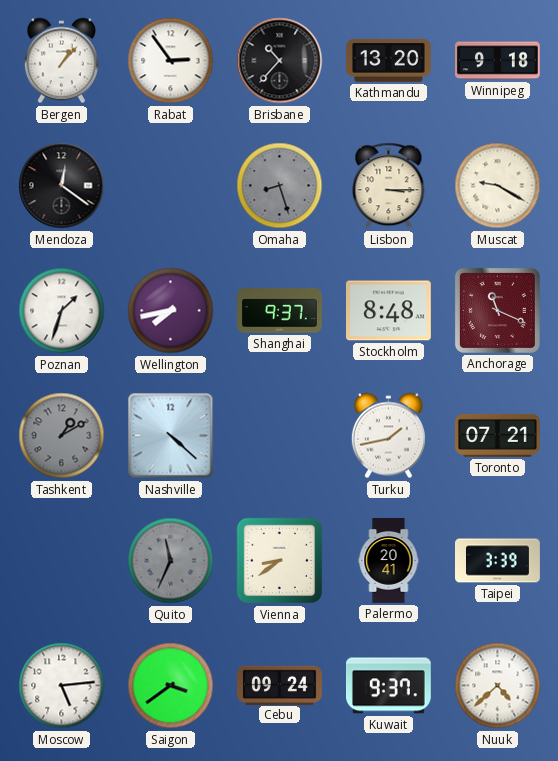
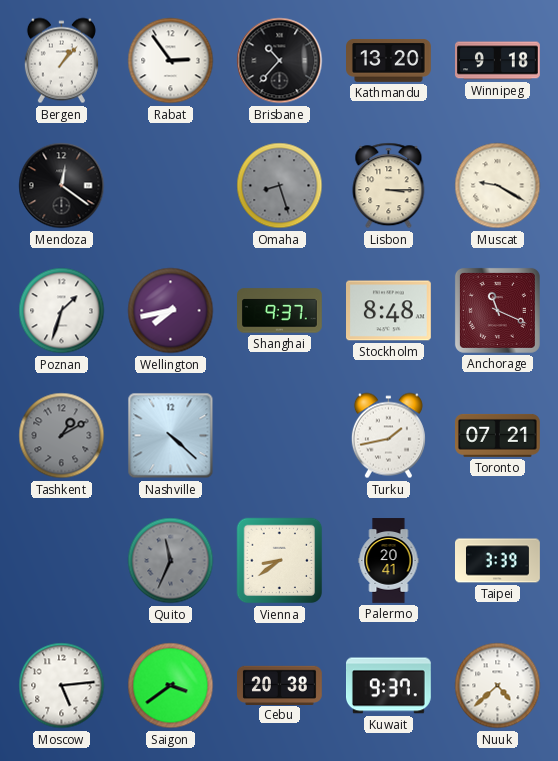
Cebu: 09:24 -> 20:38
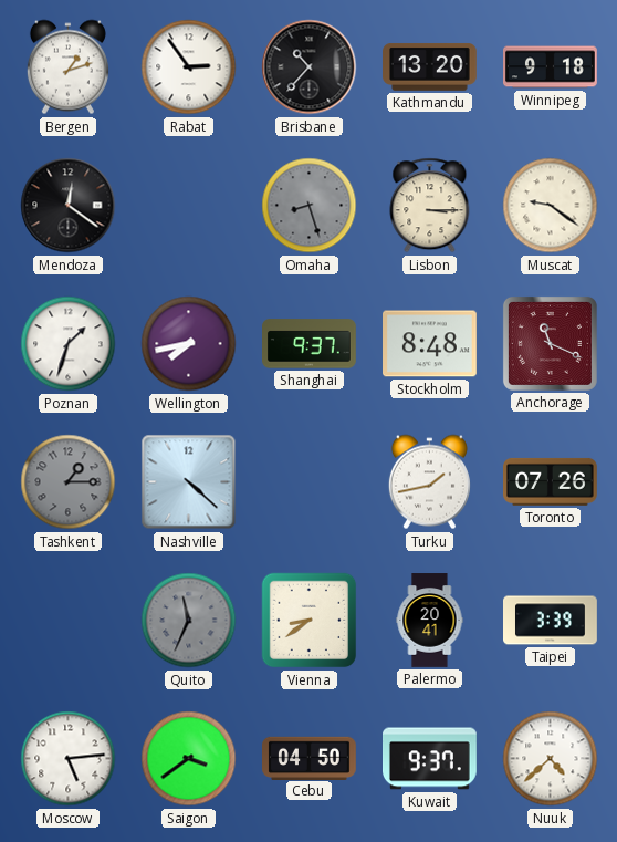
Bergen: 1:07 -> 1:12
Muscat: 9:20 -> 9:21
Tashkent: 1:10 -> 1:15
Toronto: 07:21 -> 07:26
Cebu: 20:38 -> 04:50
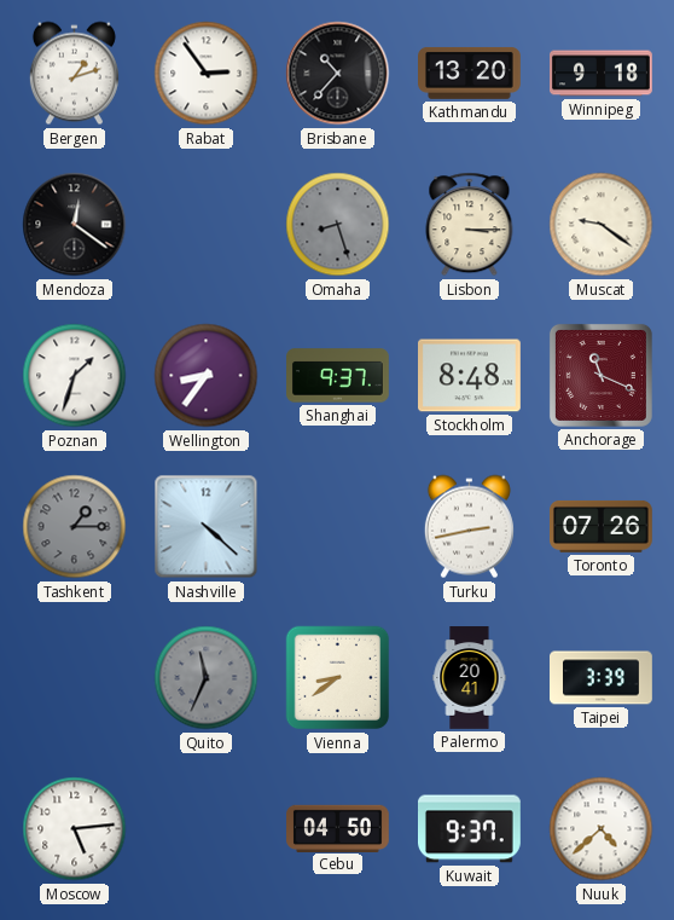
Wellington: 7:43 -> 8:36
Turku: 1:43 -> 2:43
Saigon: 3:39 -> none
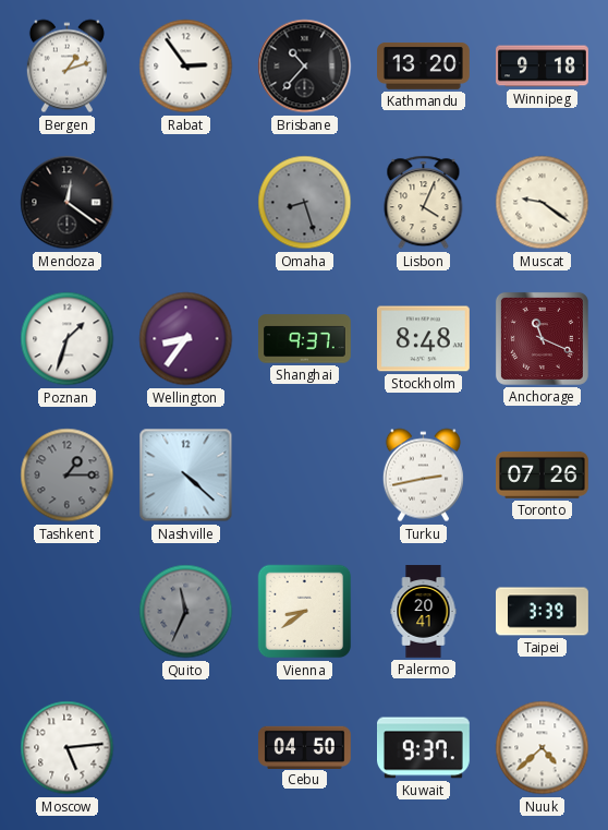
Lisbon: 3:15 -> 4:04
